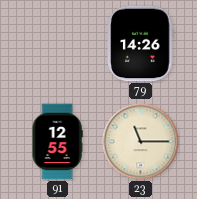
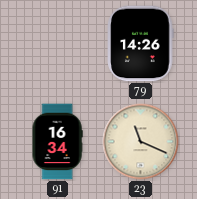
91: 12:55 -> 16:34
23: 11:15 -> 11:19
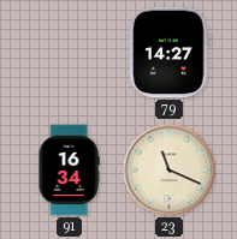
79: 14:26 -> 14:27
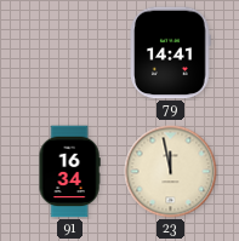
79: 14:27 -> 14:41
23: 11:19 -> 11:58
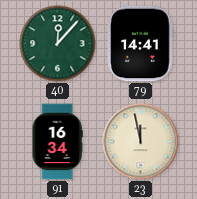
40: none -> 12:07
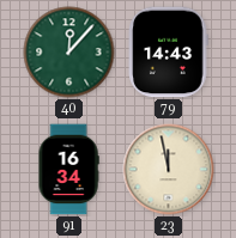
79: 14:41 -> 14:43
